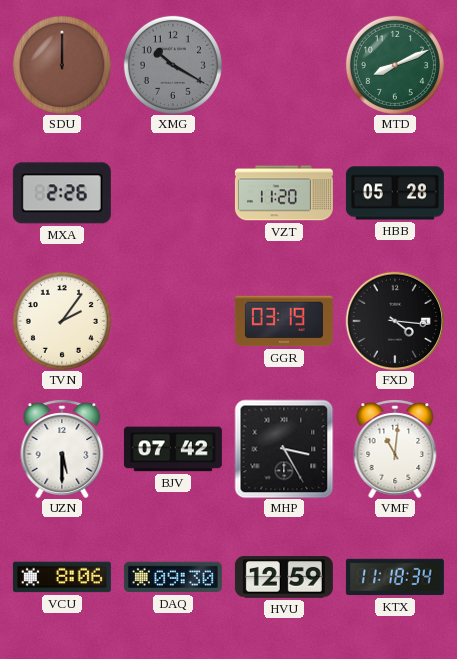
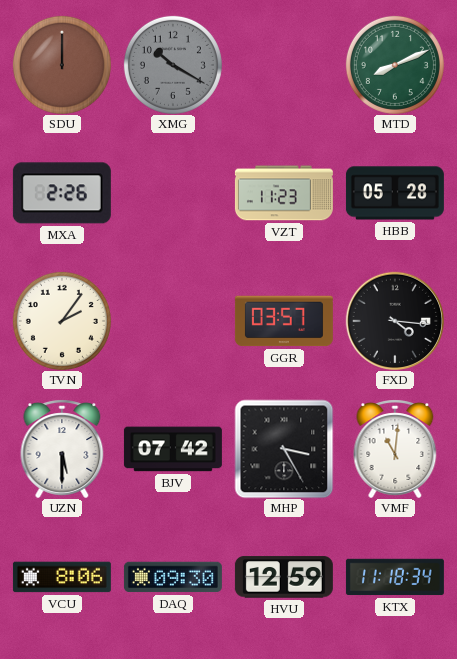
VZT: 11:20 -> 11:23
GGR: 03:19 -> 03:57
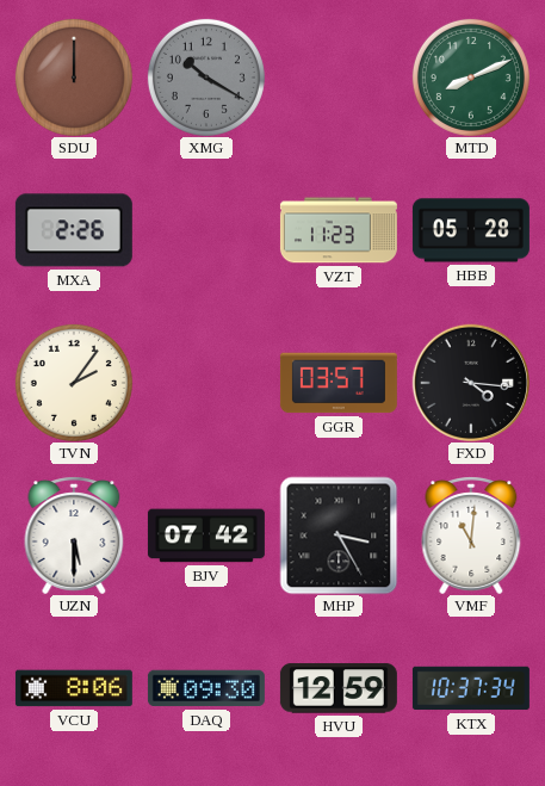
KTX: 11:18 -> 10:37
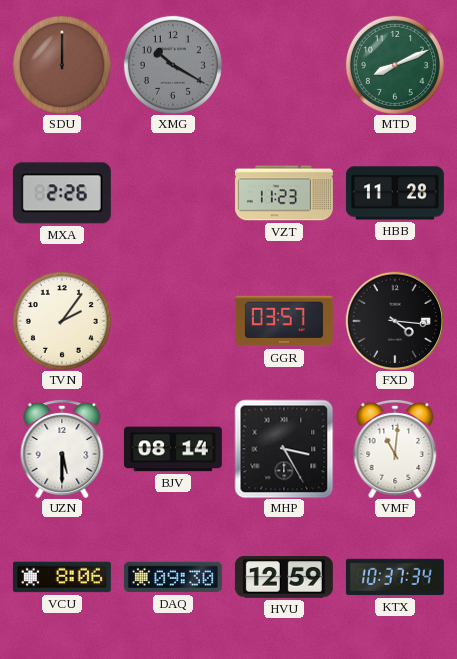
HBB: 05:28 -> 11:28
BJV: 07:42 -> 08:14
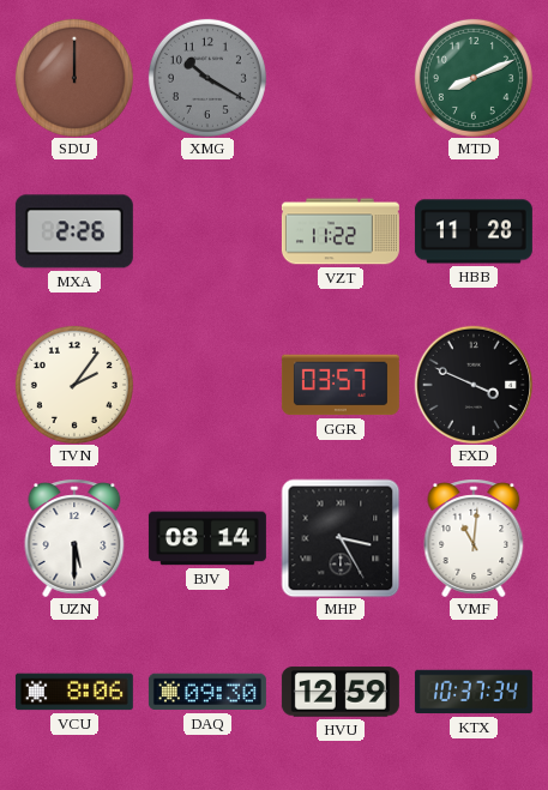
VZT: 11:23 -> 11:22
FXD: 4:16 -> 3:49
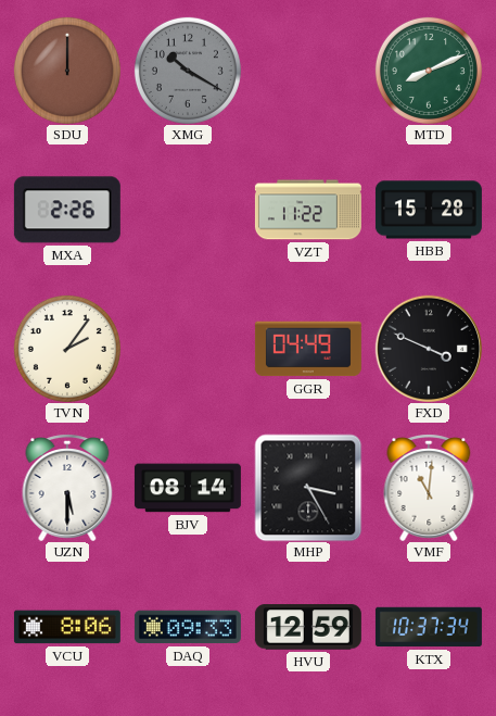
HBB: 11:28 -> 15:28
GGR: 03:57 -> 04:49
DAQ: 09:30 -> 09:33
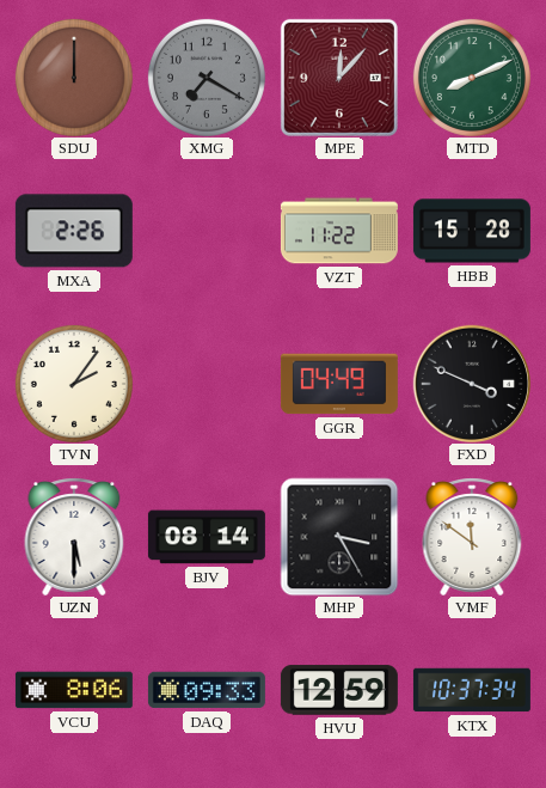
XMG: 10:20 -> 7:20
MPE: none -> 12:07
VMF: 11:01 -> 11:51
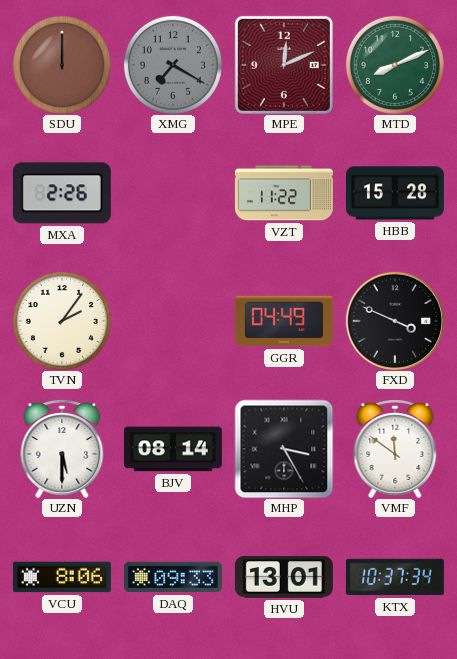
MPE: 12:07 -> 12:11
HVU: 12:59 -> 13:01
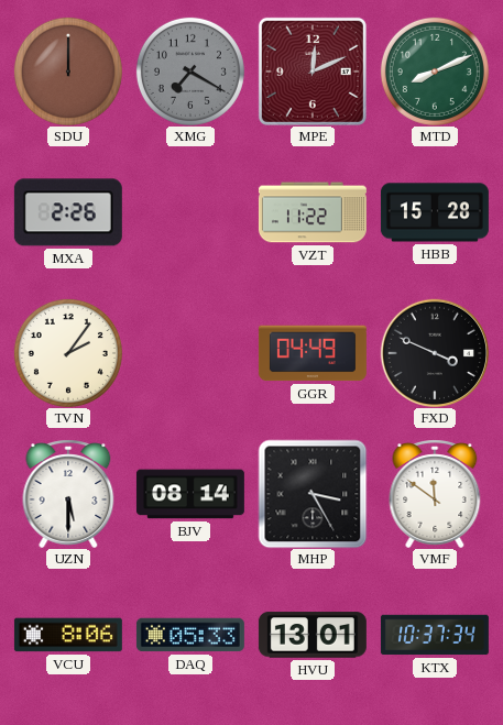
DAQ: 09:33 -> 05:33
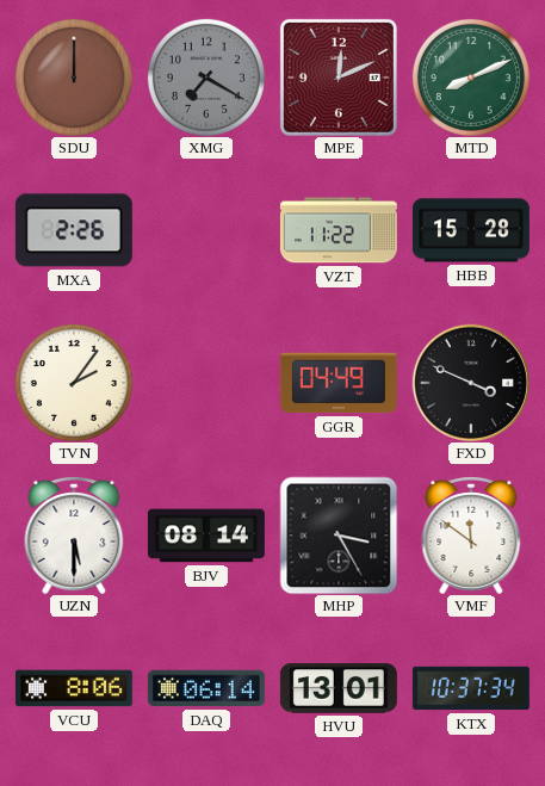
DAQ: 05:33 -> 06:14
